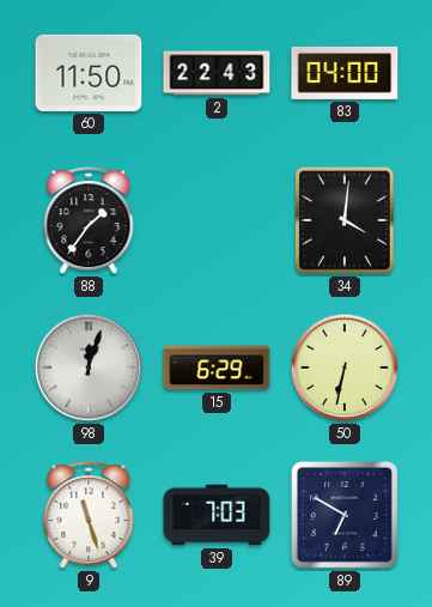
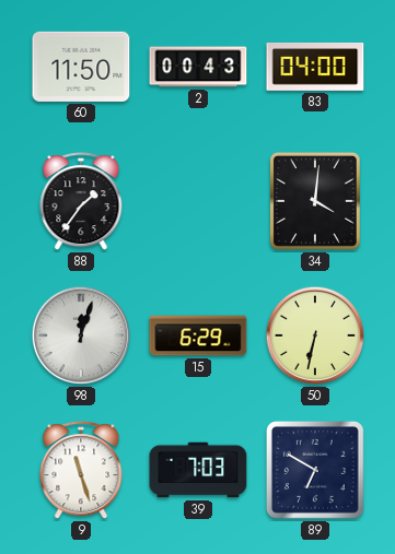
2: 22:43 -> 00:43
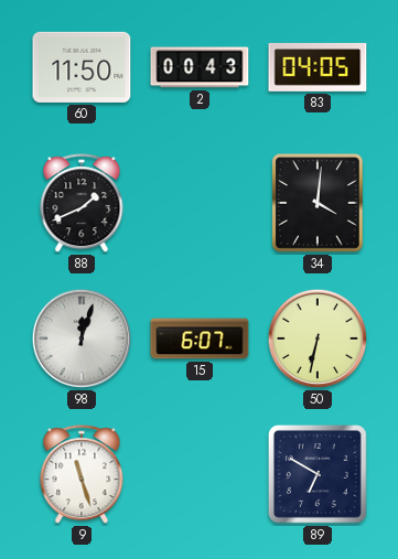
83: 04:00 -> 04:05
88: 1:36 -> 1:41
15: 6:29 -> 6:07
39: 7:03 -> none
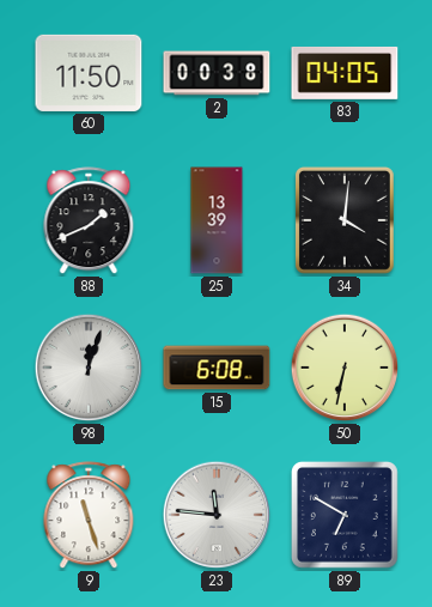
2: 00:43 -> 00:38
25: none -> 13:39
15: 6:07 -> 6:08
23: none -> 11:46
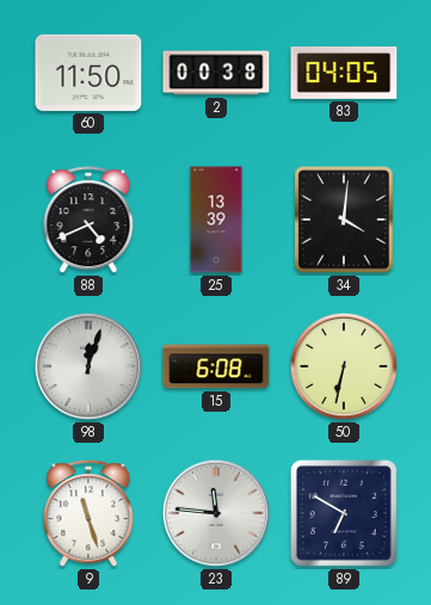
88: 1:41 -> 4:41
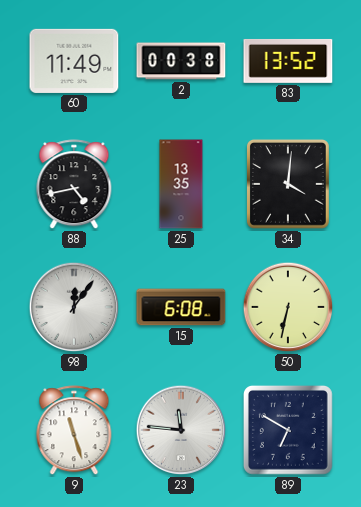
60: 11:50 -> 11:49
83: 04:05 -> 13:52
88: 4:41 -> 4:43
25: 13:39 -> 13:35
98: 12:03 -> 12:06
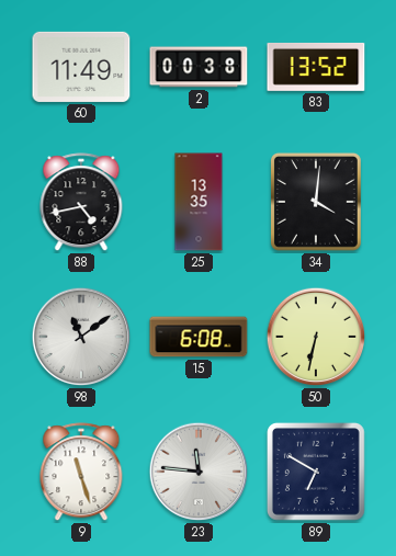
98: 12:06 -> 11:09
